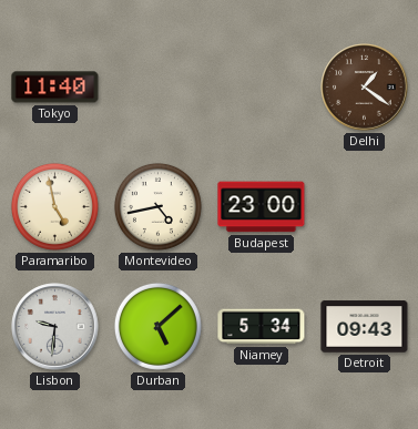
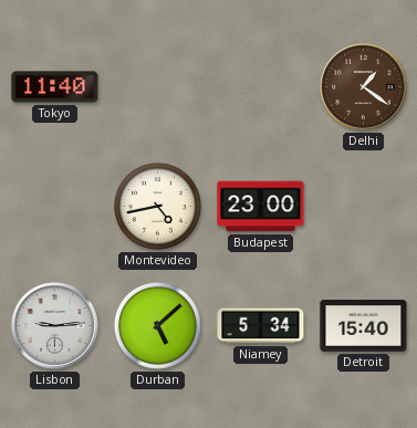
Paramaribo: 4:58 -> none
Lisbon: 9:31 -> 9:14
Detroit: 09:43 -> 15:40
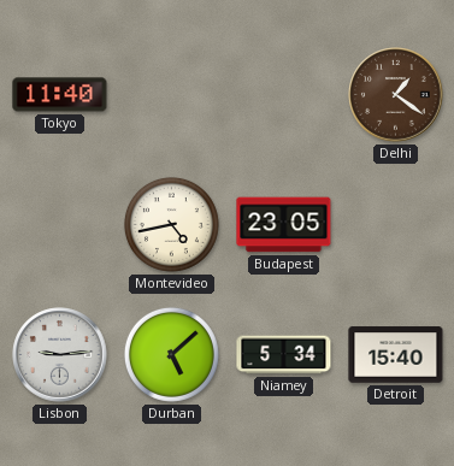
Budapest: 23:00 -> 23:05
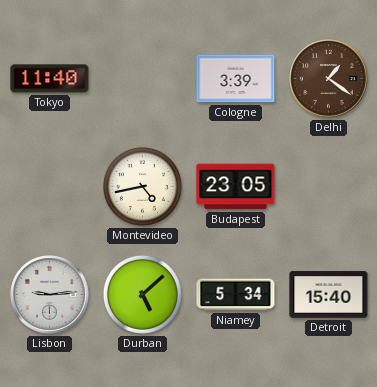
Cologne: none -> 3:39
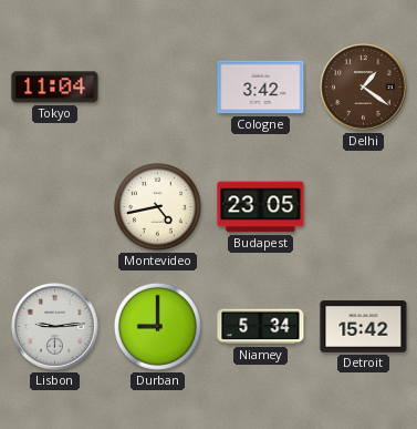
Tokyo: 11:40 -> 11:04
Cologne: 3:39 -> 3:42
Durban: 5:08 -> 9:00
Detroit: 15:40 -> 15:42
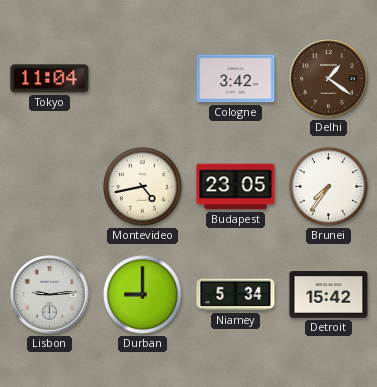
Brunei: none -> 7:36
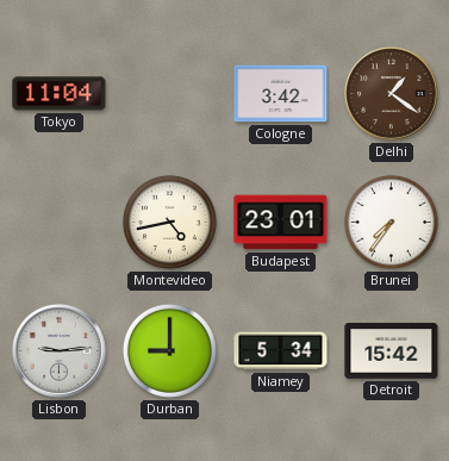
Budapest: 23:05 -> 23:01
